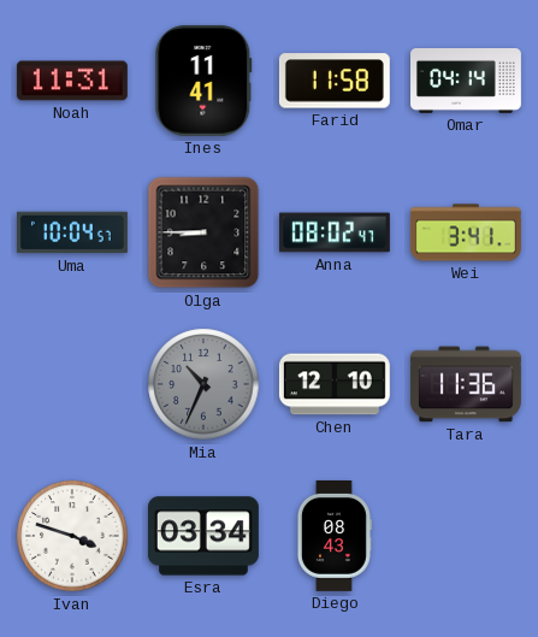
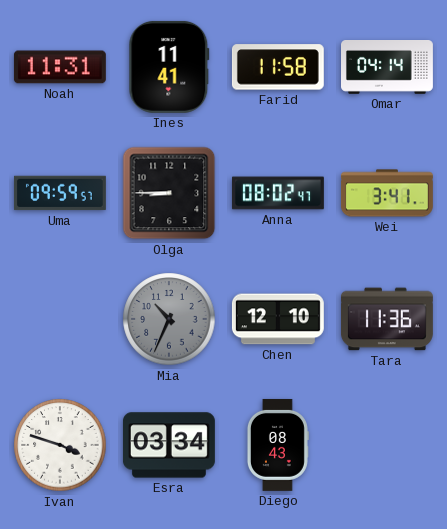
Uma: 10:04 -> 09:59
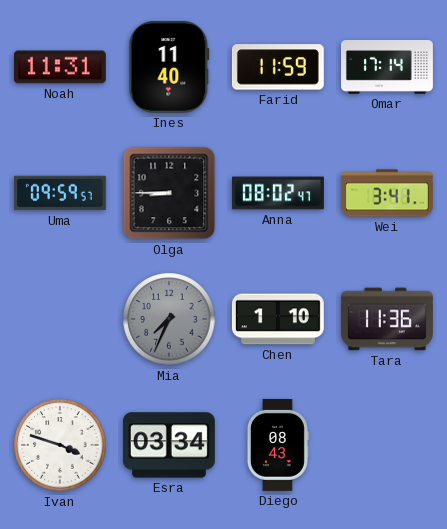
Ines: 11:41 -> 11:40
Farid: 11:58 -> 11:59
Omar: 04:14 -> 17:14
Mia: 10:34 -> 7:34
Chen: 12:10 -> 1:10
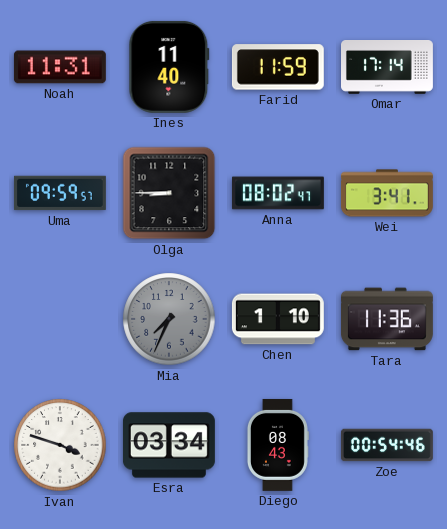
Zoe: none -> 00:54
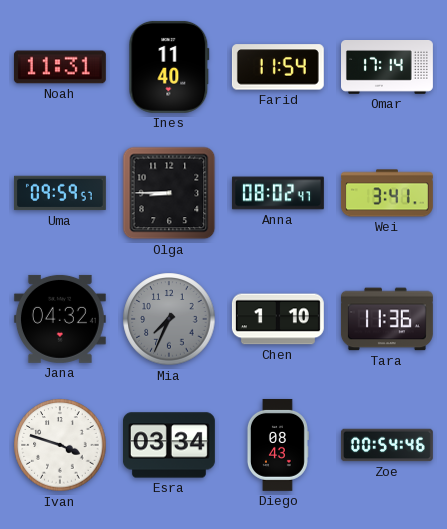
Farid: 11:59 -> 11:54
Jana: none -> 04:32
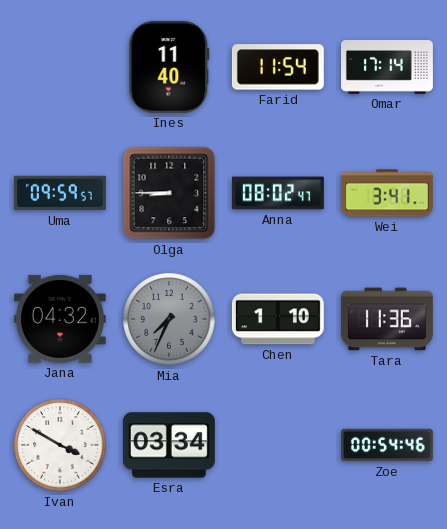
Noah: 11:31 -> none
Ivan: 3:48 -> 3:50
Diego: 08:43 -> none
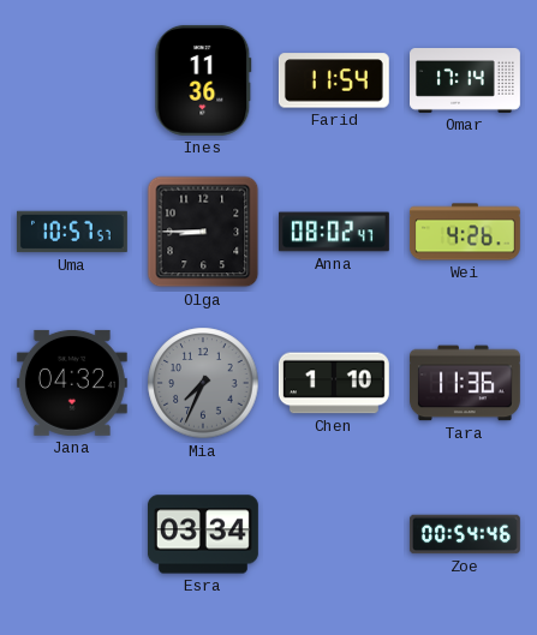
Ines: 11:40 -> 11:36
Uma: 09:59 -> 10:57
Wei: 3:41 -> 4:26
Ivan: 3:50 -> none
